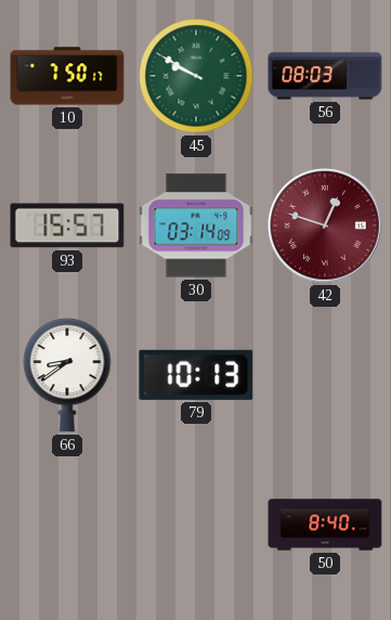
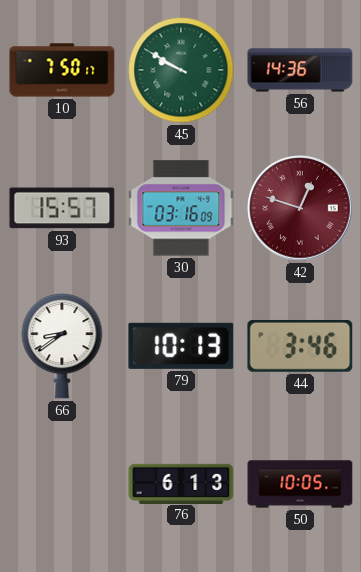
56: 08:03 -> 14:36
30: 03:14 -> 03:16
44: none -> 3:46
76: none -> 6:13
50: 8:40 -> 10:05
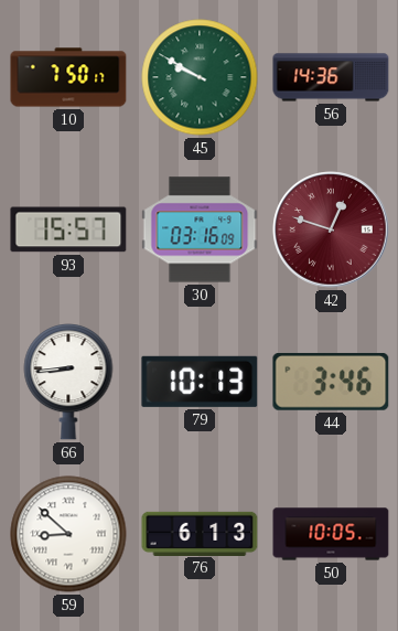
66: 8:39 -> 8:44
59: none -> 8:52
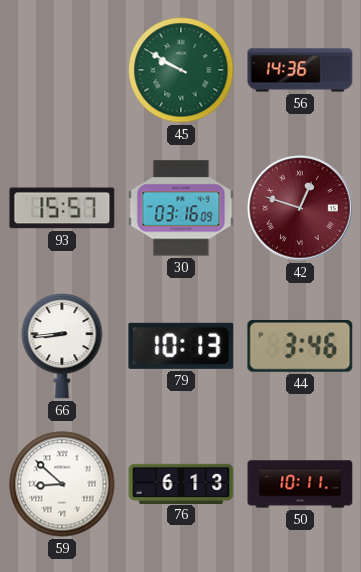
10: 7:50 -> none
50: 10:05 -> 10:11
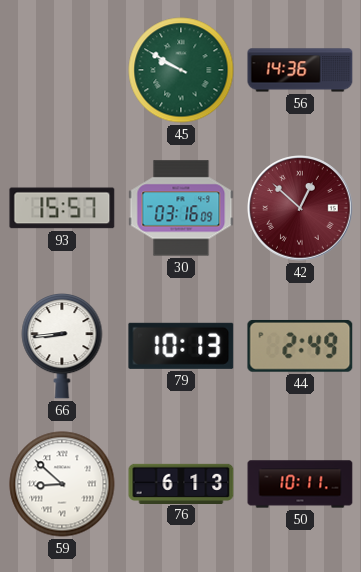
42: 12:48 -> 12:52
44: 3:46 -> 2:49
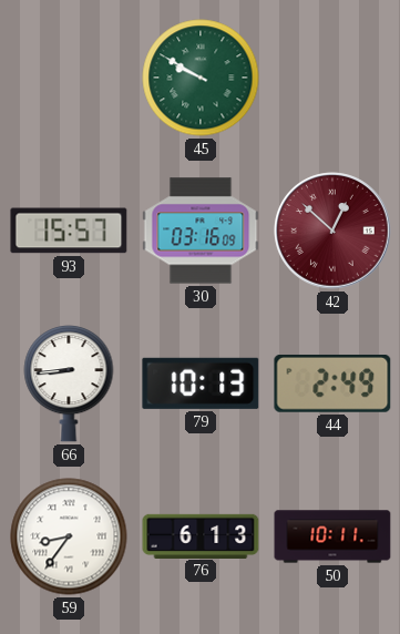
56: 14:36 -> none
59: 8:52 -> 8:36
